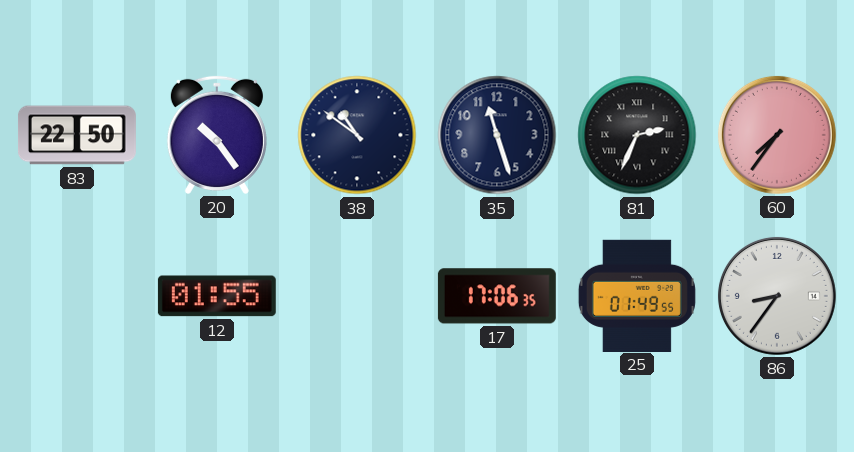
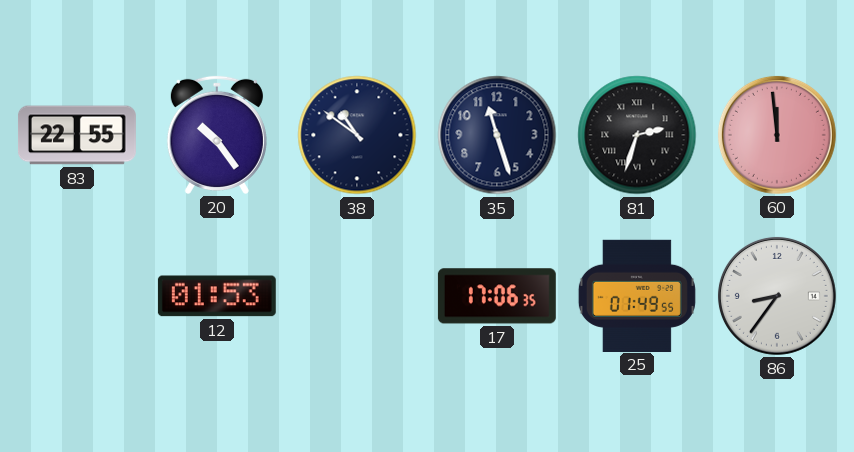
83: 22:50 -> 22:55
81: 2:34 -> 2:33
60: 7:36 -> 11:59
12: 01:55 -> 01:53
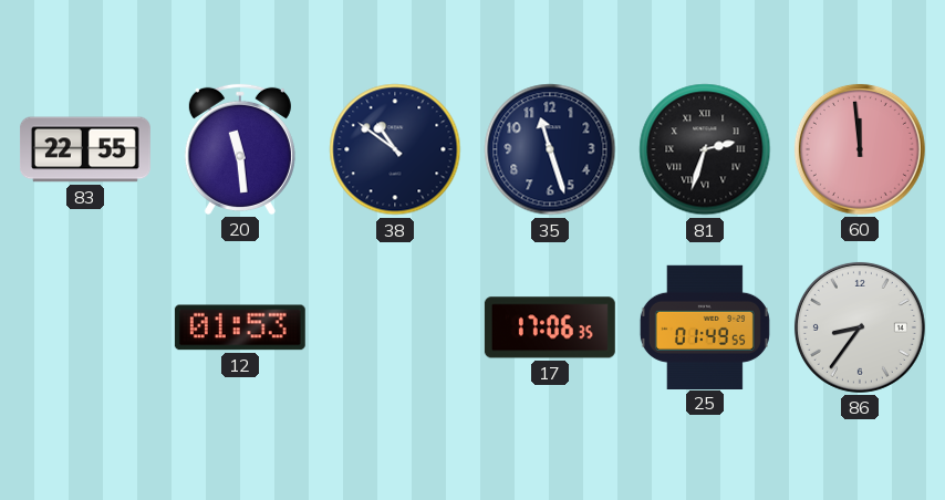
20: 10:24 -> 11:29
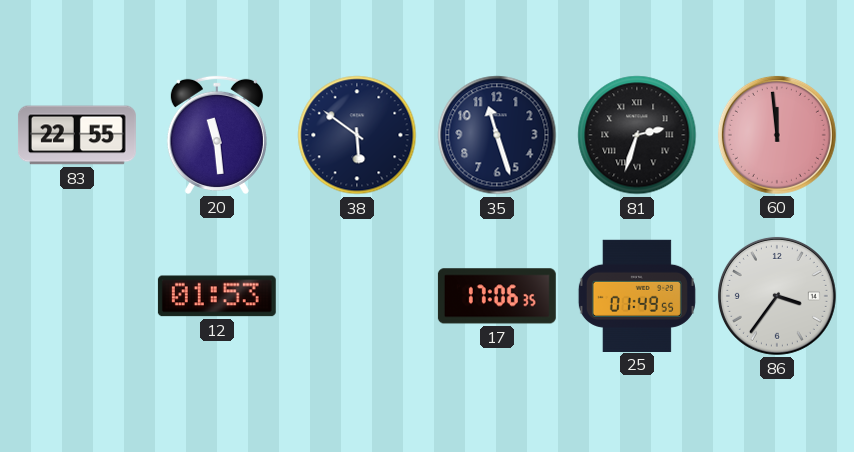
38: 10:51 -> 5:51
86: 8:36 -> 3:36
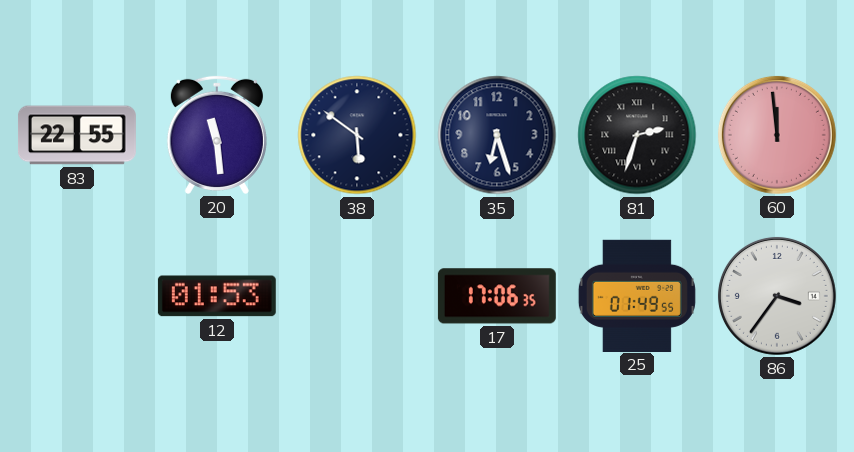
35: 11:27 -> 6:27
